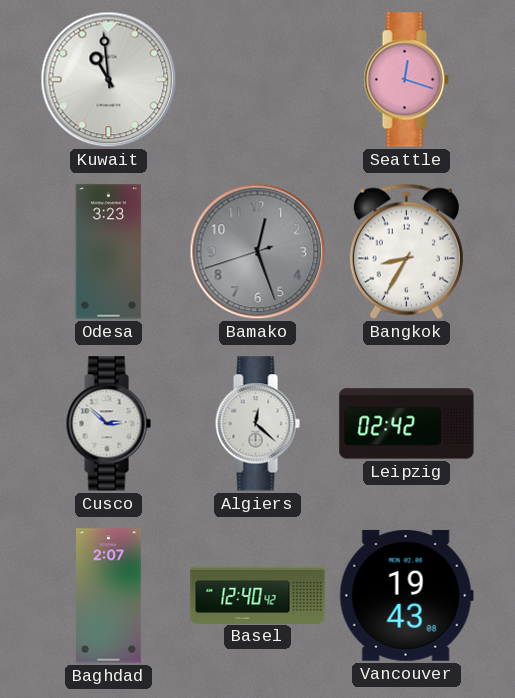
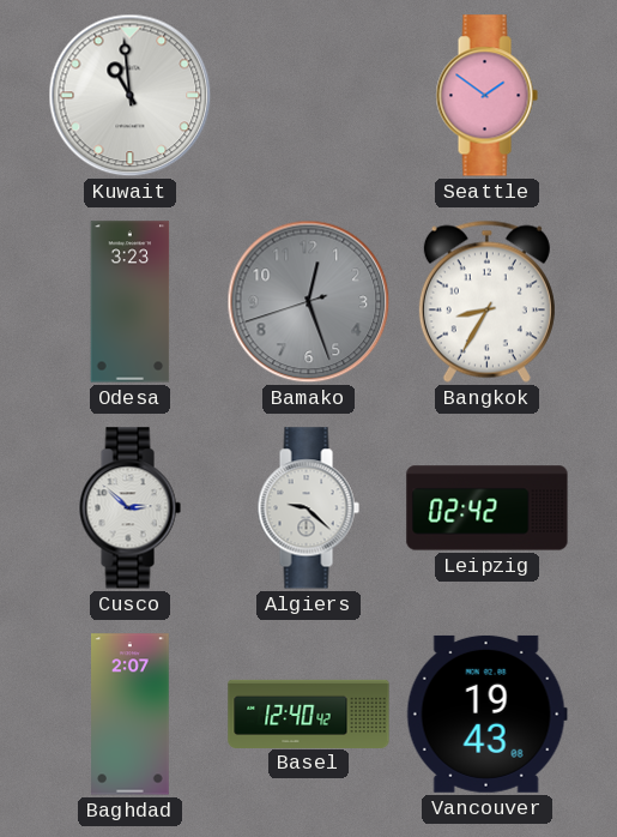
Seattle: 12:18 -> 1:51
Algiers: 12:22 -> 9:22
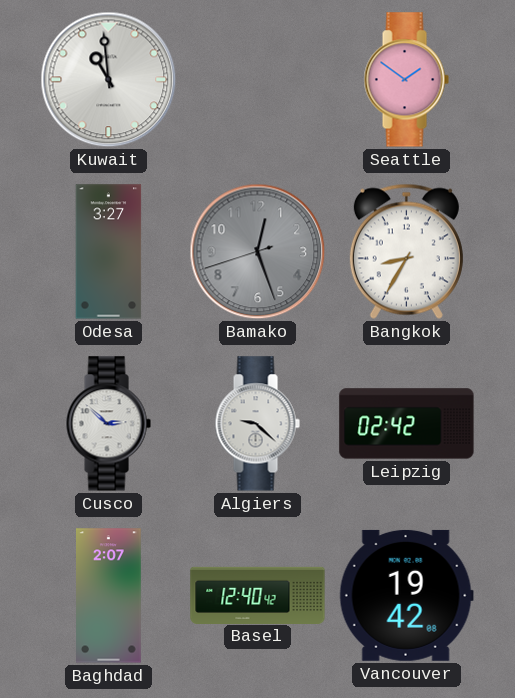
Odesa: 3:23 -> 3:27
Vancouver: 19:43 -> 19:42
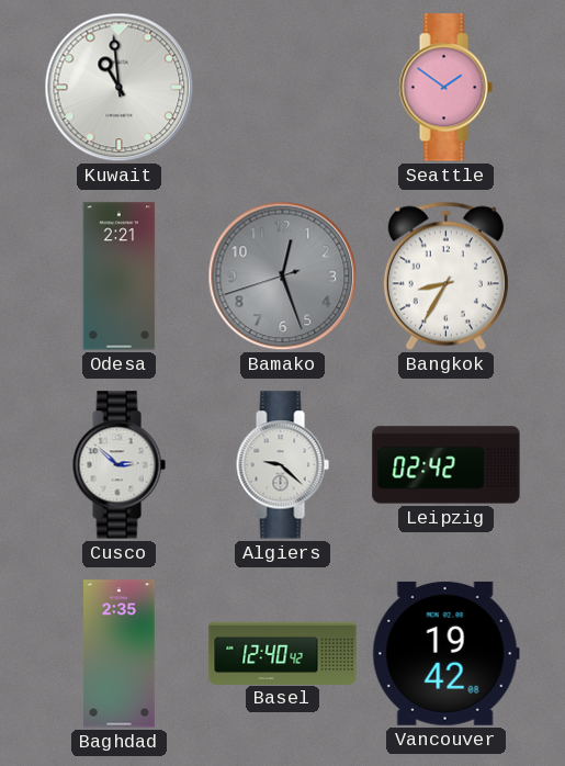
Odesa: 3:27 -> 2:21
Baghdad: 2:07 -> 2:35
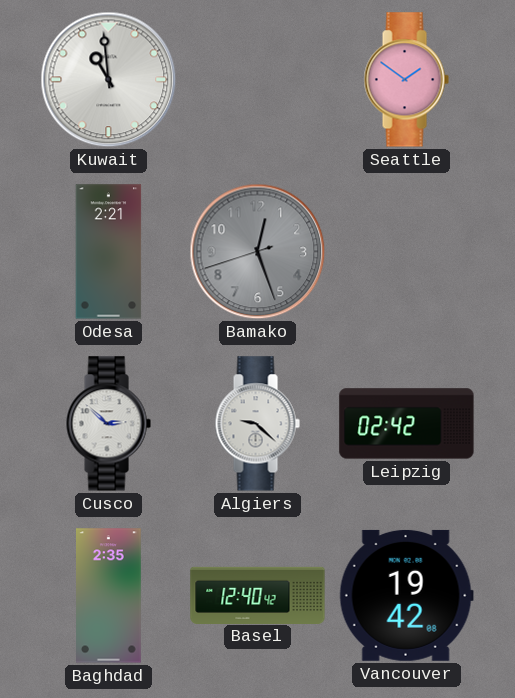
Bangkok: 8:35 -> none
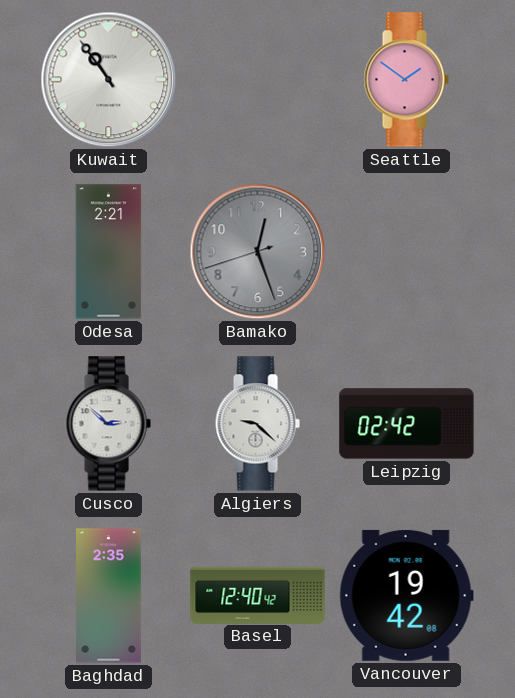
Kuwait: 10:59 -> 10:54
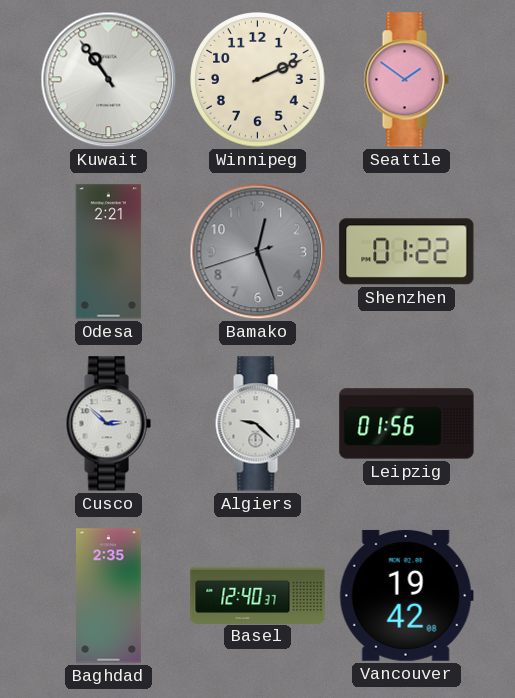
Winnipeg: none -> 2:11
Shenzhen: none -> 01:22
Leipzig: 02:42 -> 01:56
Basel: 12:40:42 -> 12:40:37
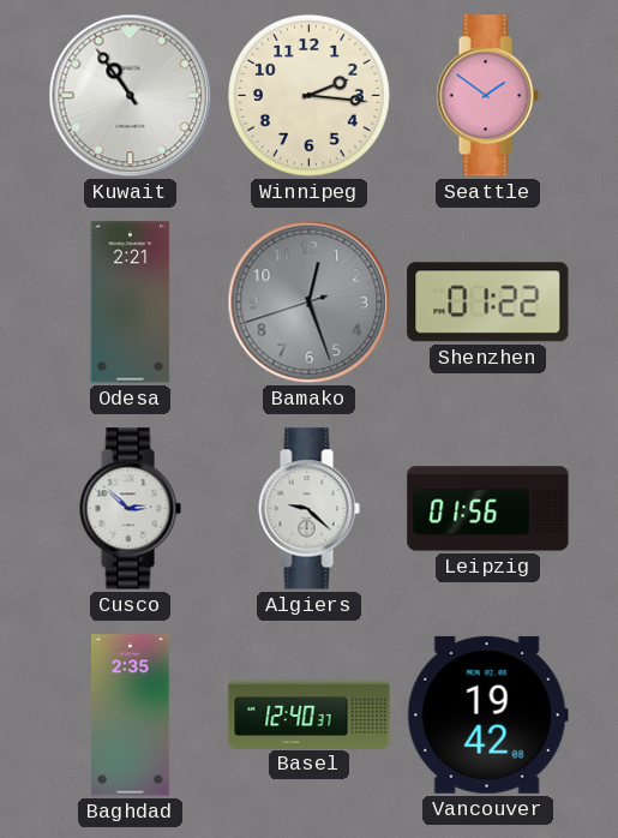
Winnipeg: 2:11 -> 2:16
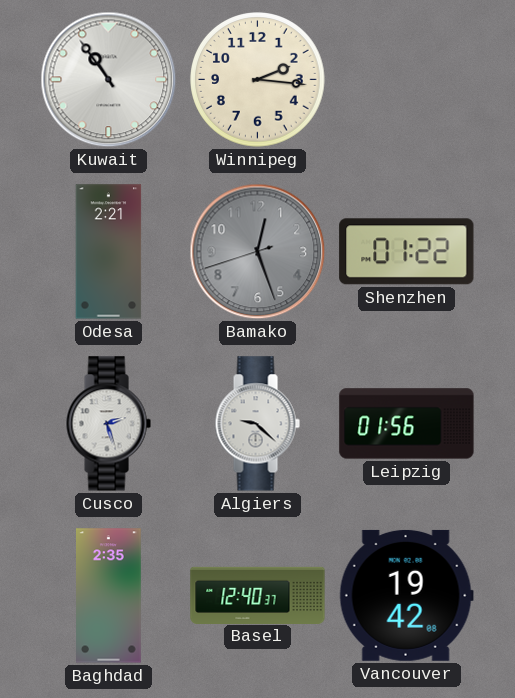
Seattle: 1:51 -> none
Cusco: 2:52 -> 2:27
